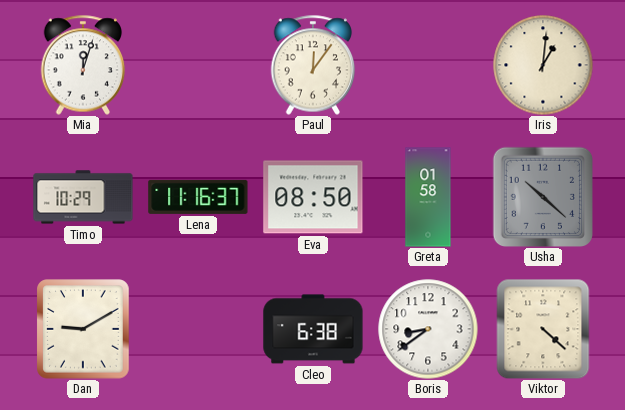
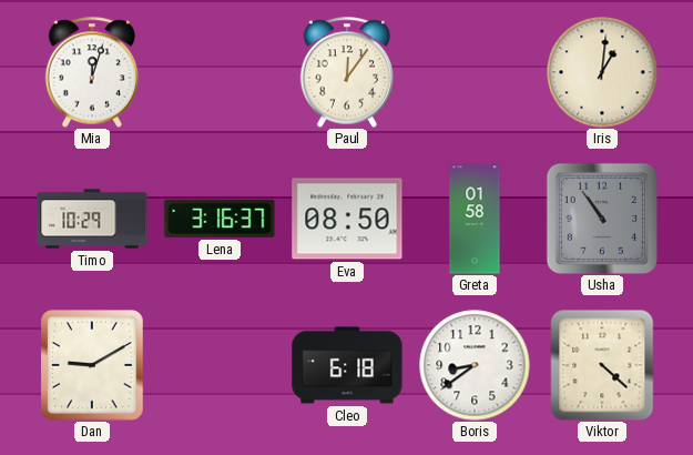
Lena: 11:16 -> 3:16
Usha: 10:22 -> 10:54
Cleo: 6:38 -> 6:18
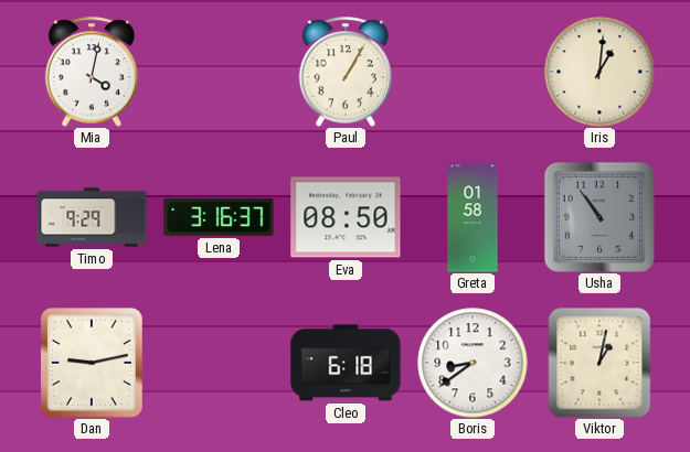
Mia: 12:03 -> 4:02
Paul: 12:06 -> 1:05
Timo: 10:29 -> 9:29
Dan: 9:10 -> 9:13
Viktor: 4:22 -> 1:02
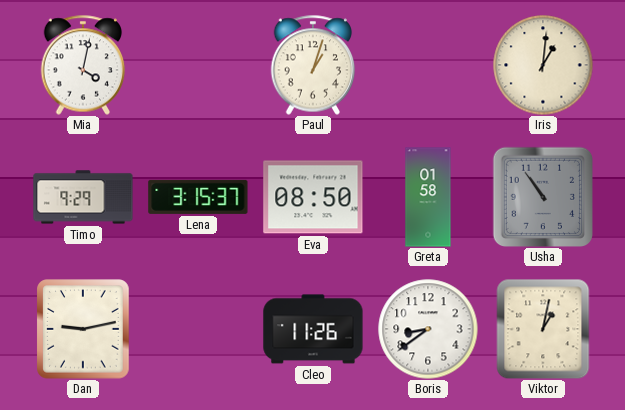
Paul: 1:05 -> 1:03
Lena: 3:16 -> 3:15
Cleo: 6:18 -> 11:26
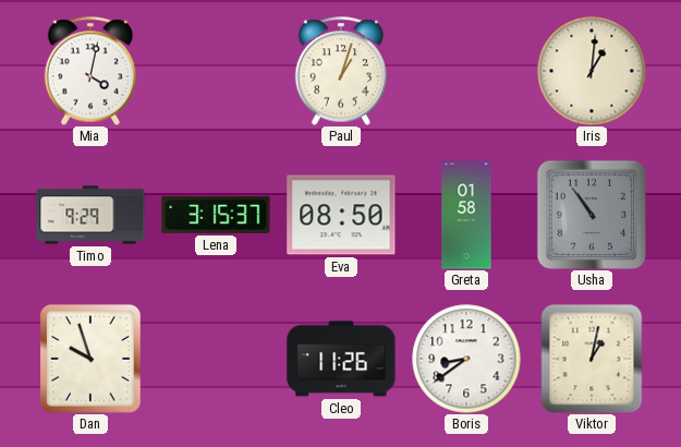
Dan: 9:13 -> 9:57
